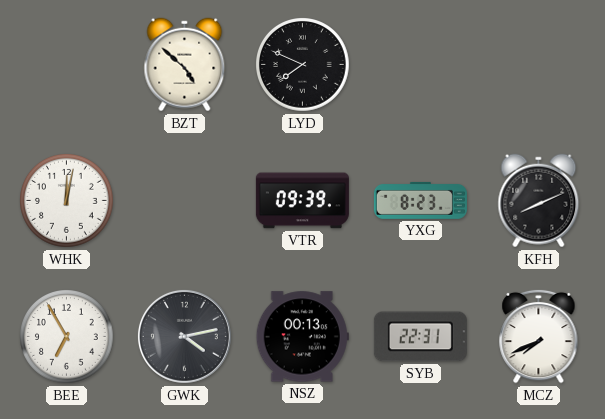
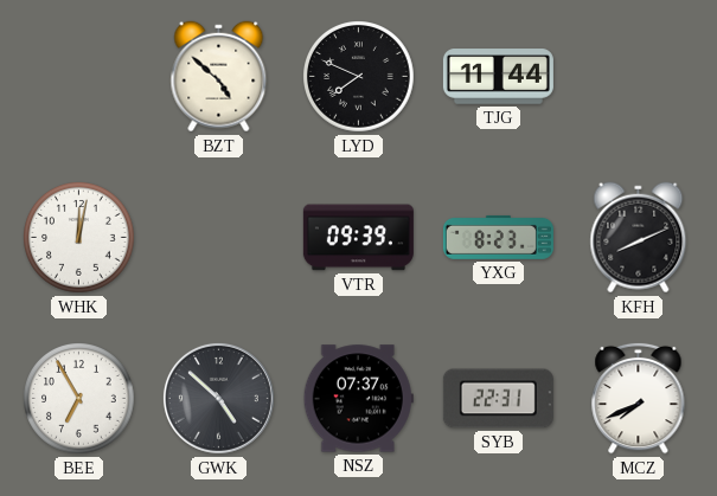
TJG: none -> 11:44
GWK: 4:13 -> 4:52
NSZ: 00:13 -> 07:37
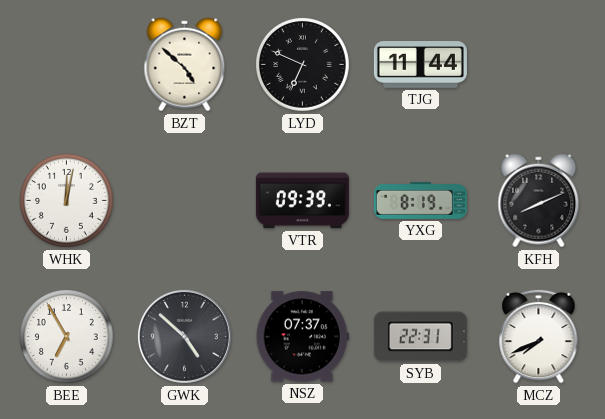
LYD: 7:49 -> 6:49
YXG: 8:23 -> 8:19
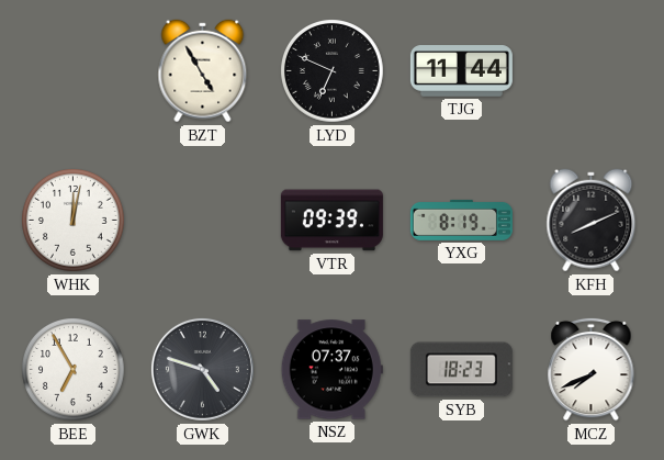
BZT: 4:52 -> 4:55
GWK: 4:52 -> 4:48
SYB: 22:31 -> 18:23
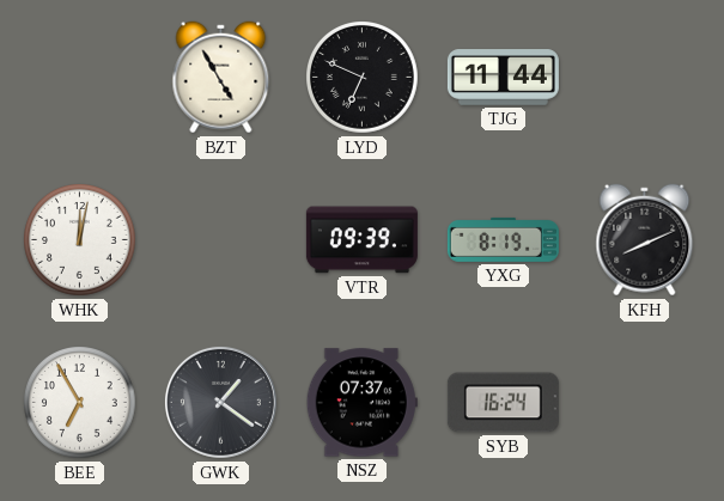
GWK: 4:48 -> 1:21
SYB: 18:23 -> 16:24
MCZ: 7:41 -> none
